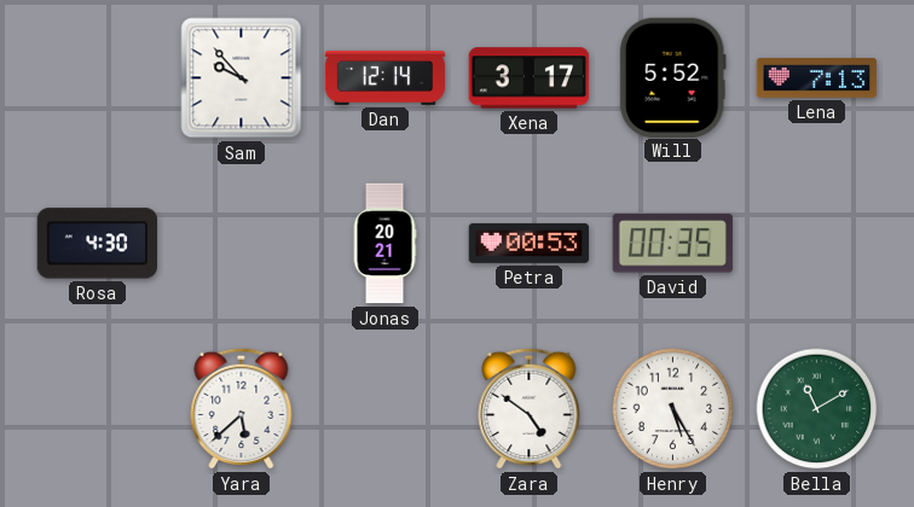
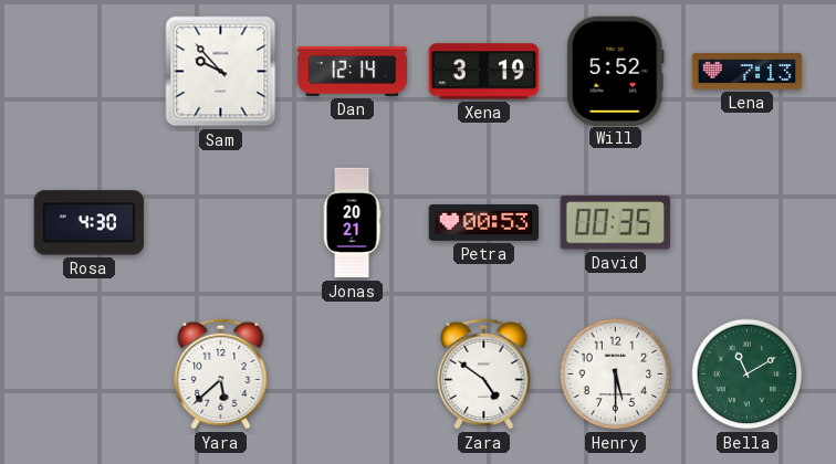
Xena: 3:17 -> 3:19
Henry: 5:25 -> 5:30
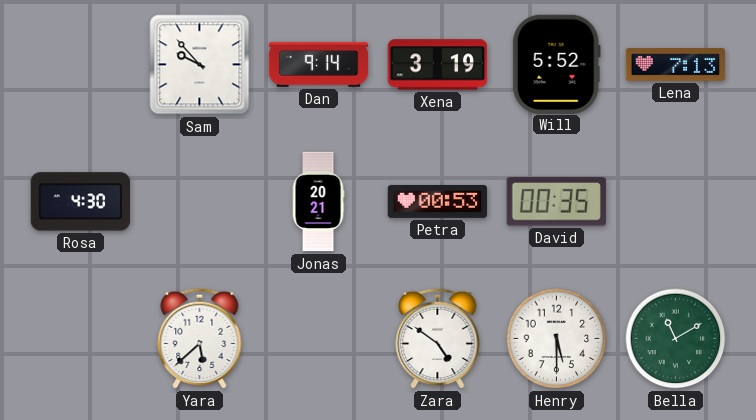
Dan: 12:14 -> 9:14
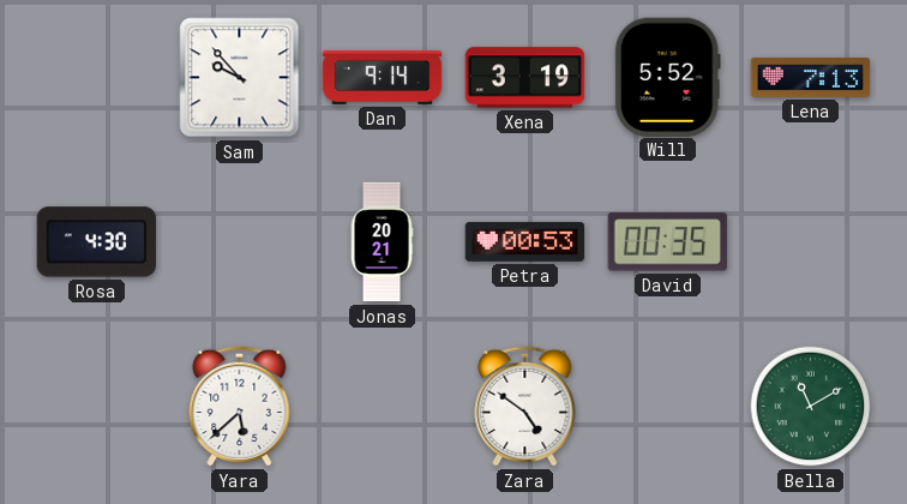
Henry: 5:30 -> none
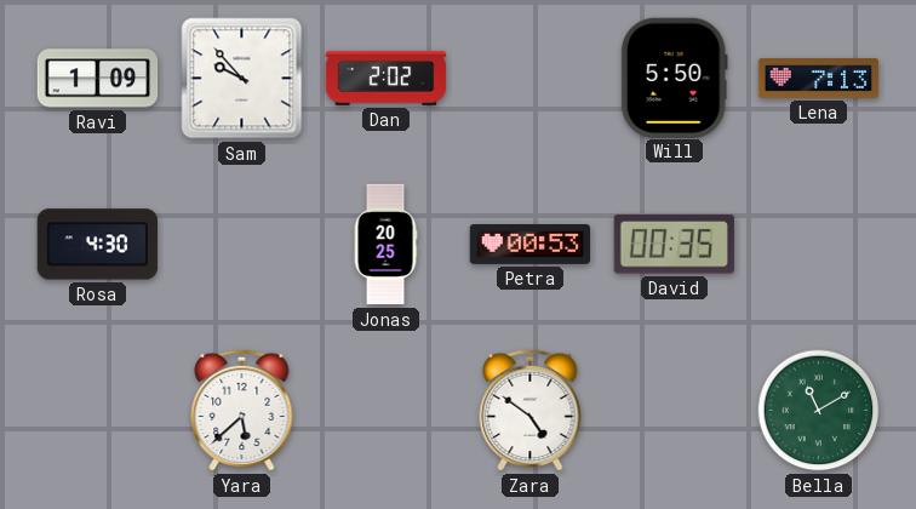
Ravi: none -> 1:09
Dan: 9:14 -> 2:02
Xena: 3:19 -> none
Will: 5:52 -> 5:50
Jonas: 20:21 -> 20:25
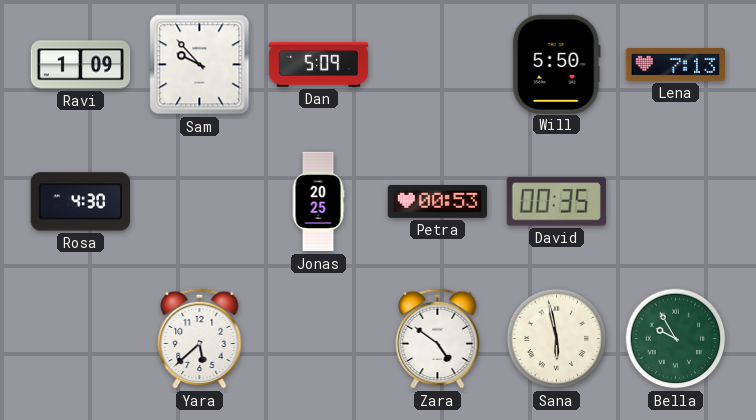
Dan: 2:02 -> 5:09
Sana: none -> 5:58
Bella: 11:10 -> 9:55
